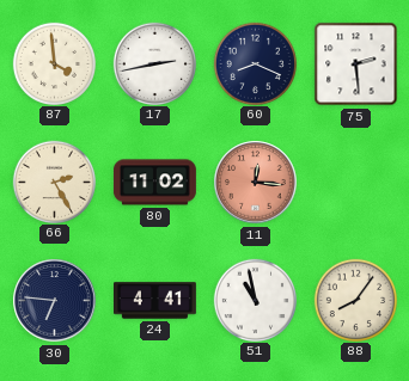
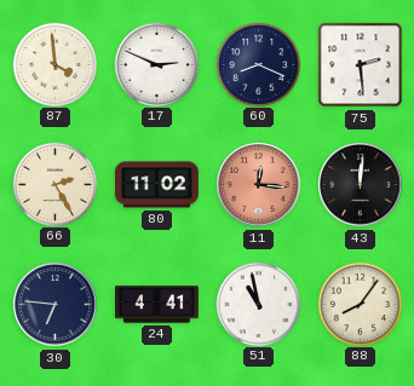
17: 2:43 -> 2:49
43: none -> 12:01
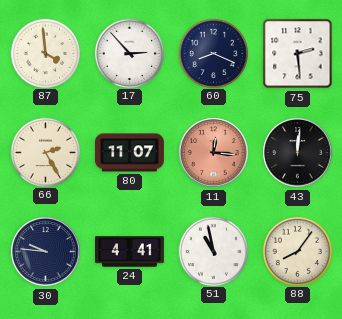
17: 2:49 -> 2:53
80: 11:02 -> 11:07
30: 6:46 -> 9:46
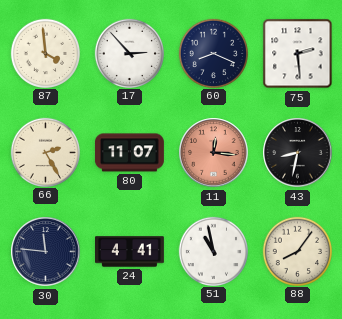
43: 12:01 -> 8:32
30: 9:46 -> 11:46
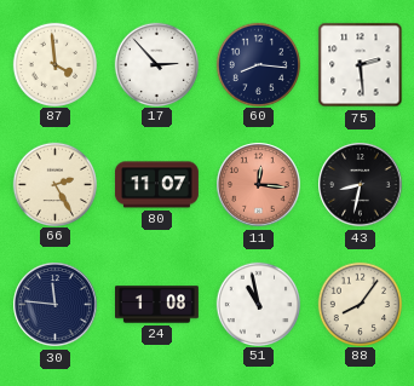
60: 8:19 -> 8:16
24: 4:41 -> 1:08
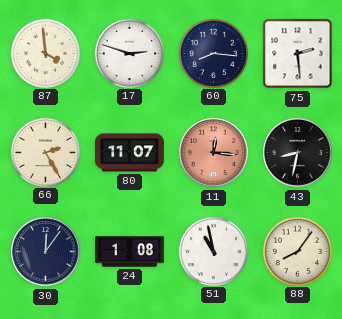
17: 2:53 -> 2:48
30: 11:46 -> 12:06
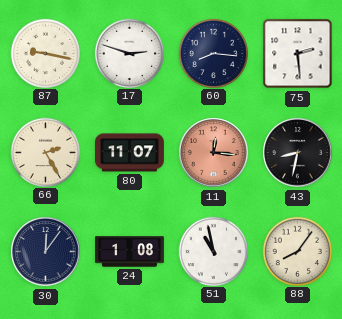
87: 3:59 -> 9:17
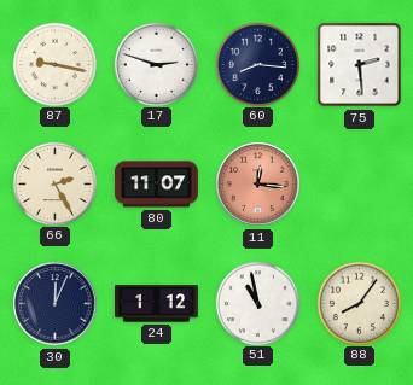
43: 8:32 -> none
30: 12:06 -> 12:04
24: 1:08 -> 1:12
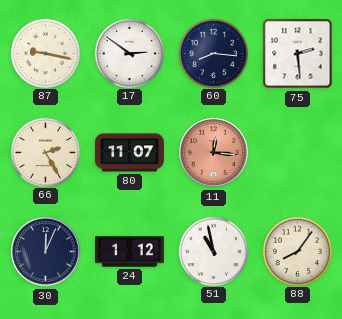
17: 2:48 -> 2:51
